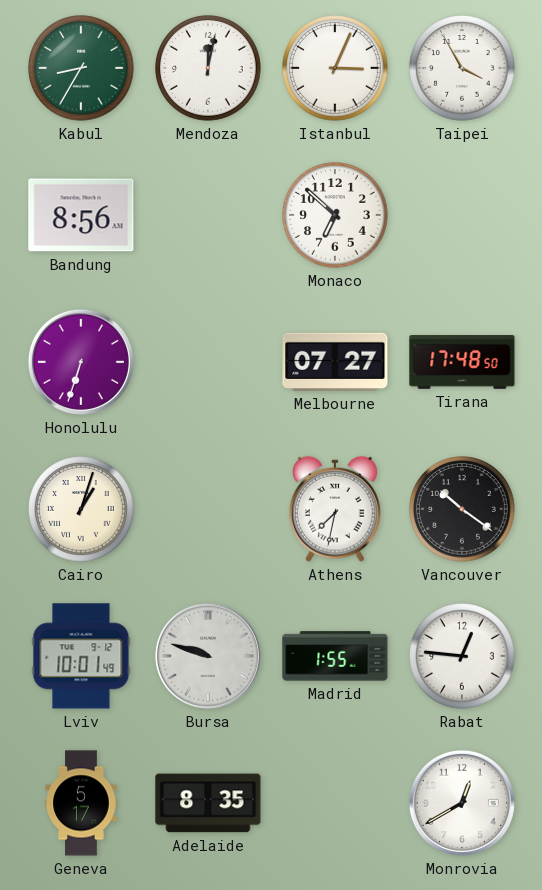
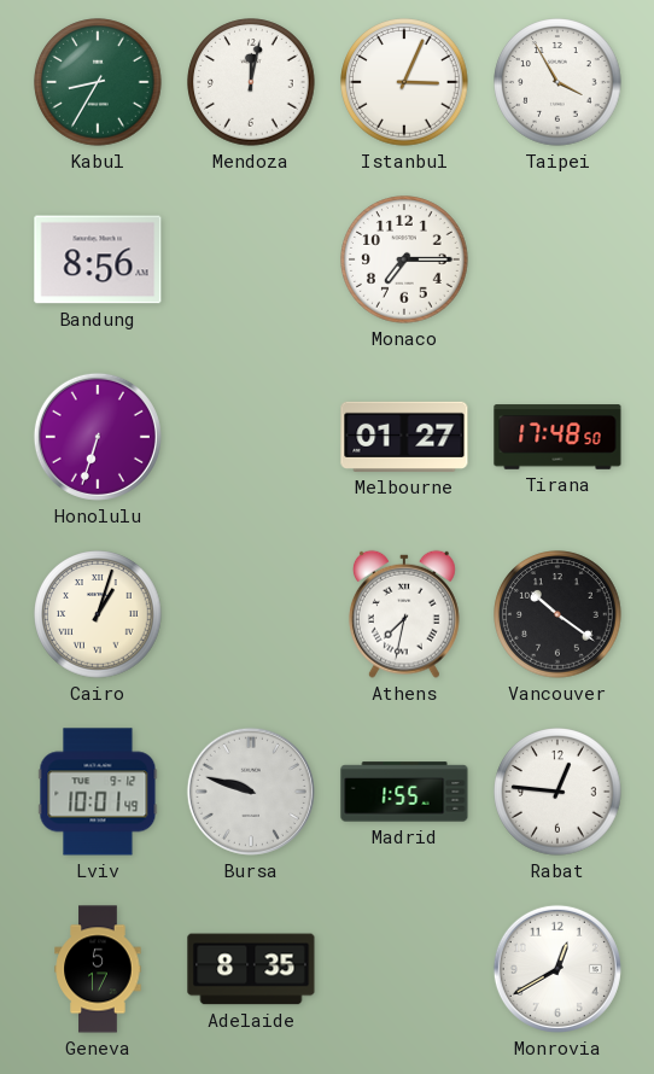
Monaco: 6:52 -> 7:15
Melbourne: 07:27 -> 01:27
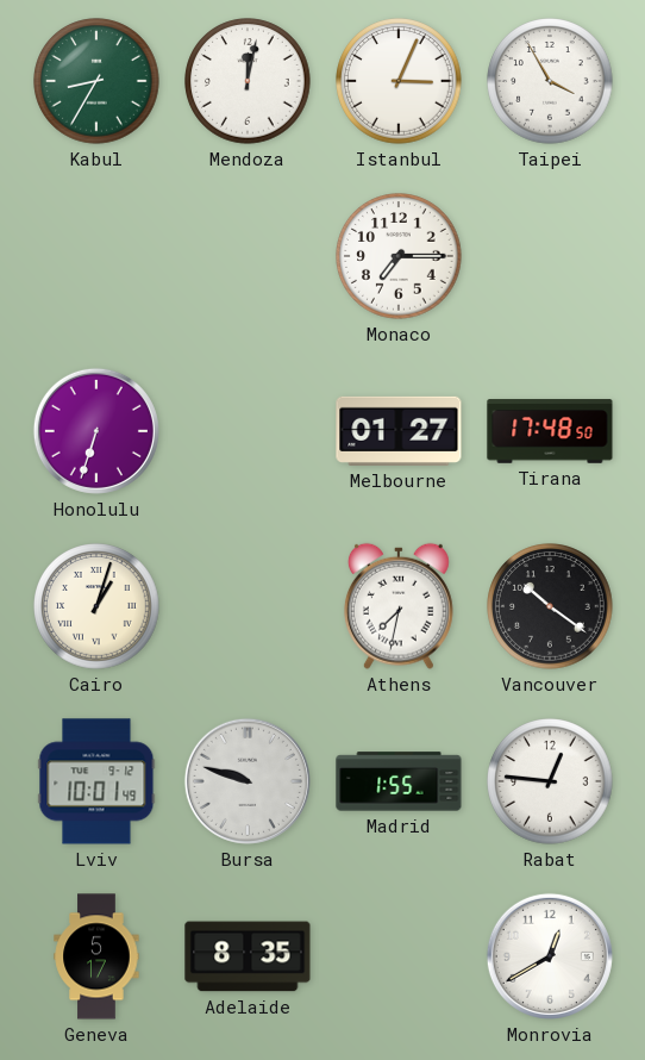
Bandung: 8:56 -> none
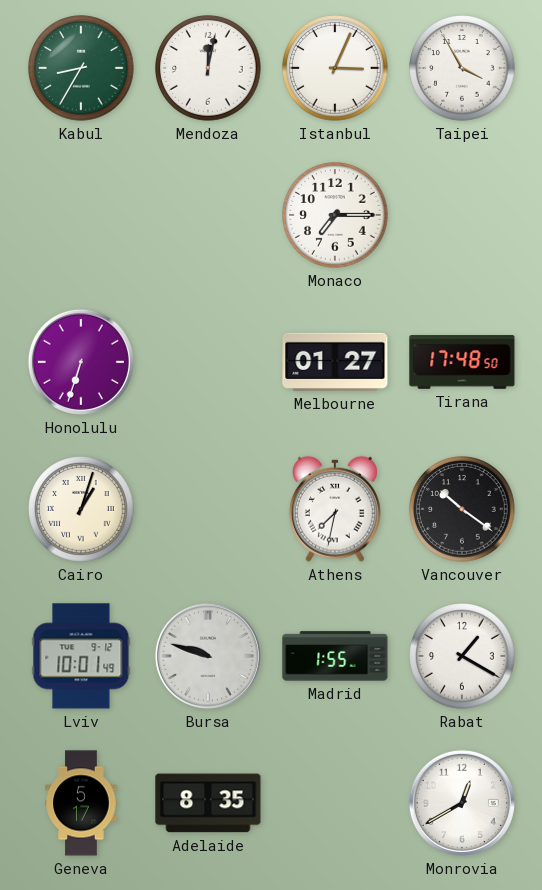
Rabat: 12:46 -> 1:20
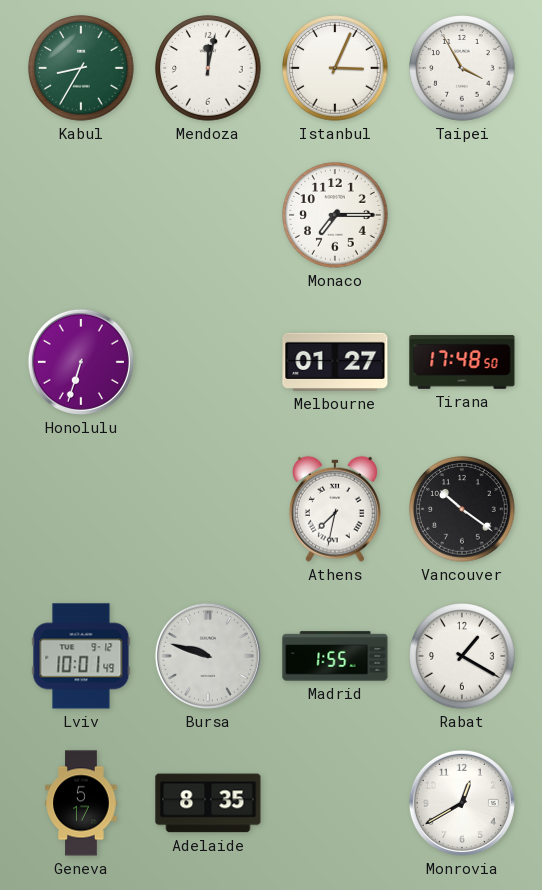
Cairo: 1:03 -> none
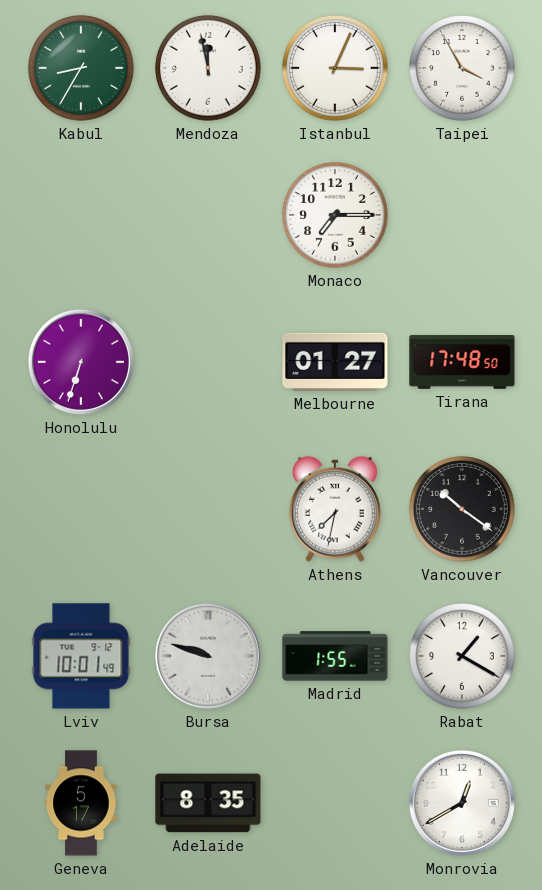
Mendoza: 12:02 -> 11:58
